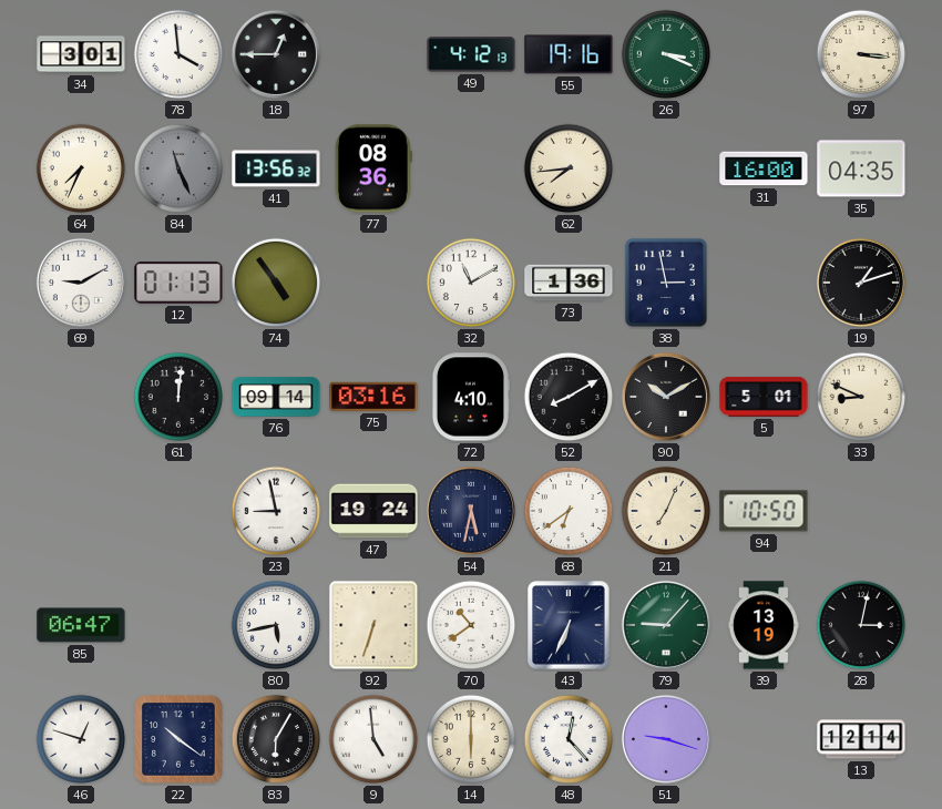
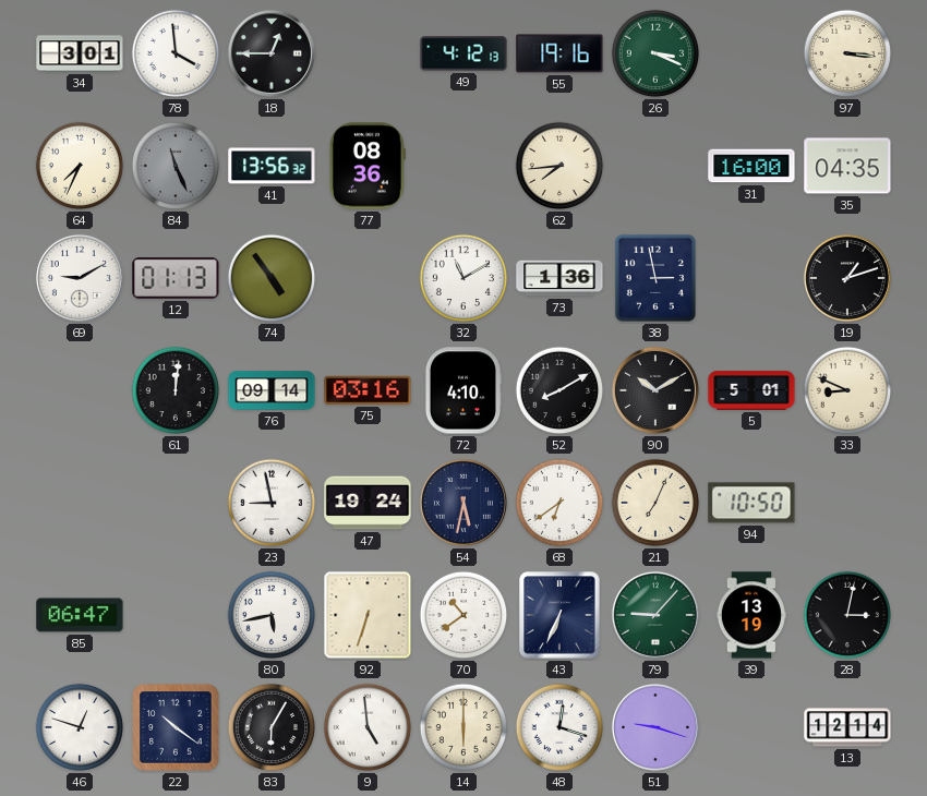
48: 12:23 -> 12:18
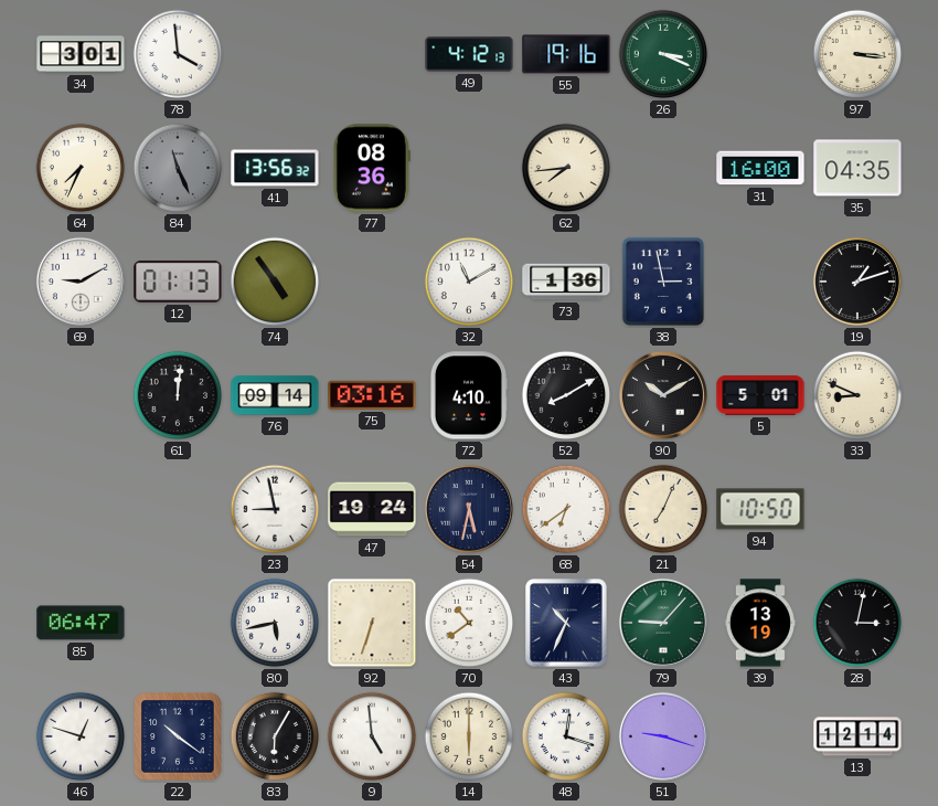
18: 12:45 -> none
43: 6:34 -> 10:34
